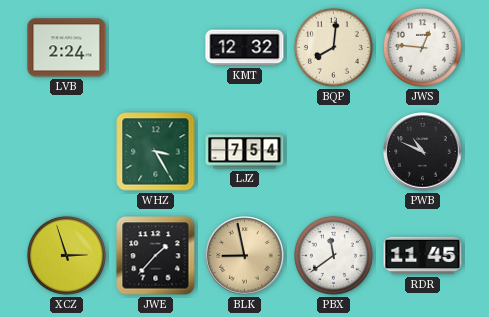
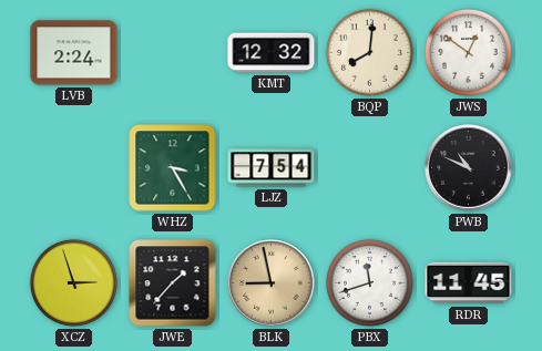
JWS: 12:46 -> 12:51
PBX: 11:39 -> 11:42
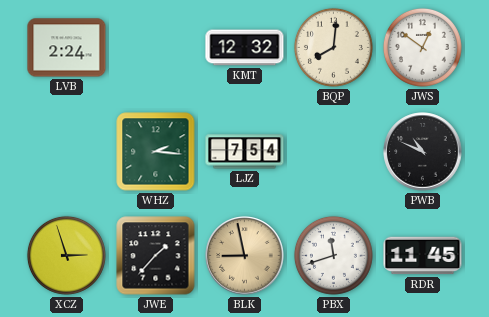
WHZ: 3:25 -> 2:16
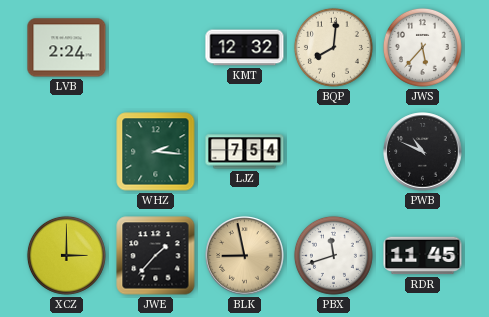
JWS: 12:51 -> 5:37
XCZ: 2:57 -> 3:00
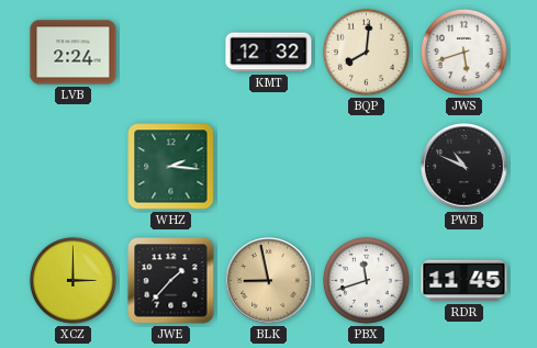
JWS: 5:37 -> 5:42
LJZ: 7:54 -> none
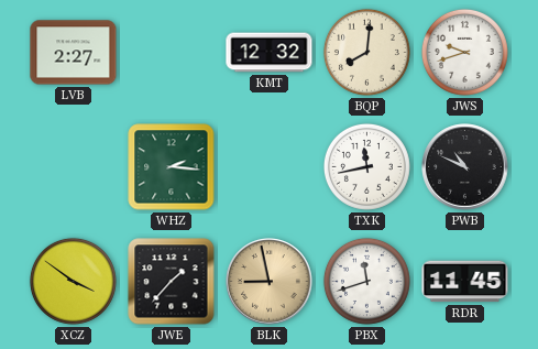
LVB: 2:24 -> 2:27
JWS: 5:42 -> 9:42
TXK: none -> 11:43
XCZ: 3:00 -> 3:51
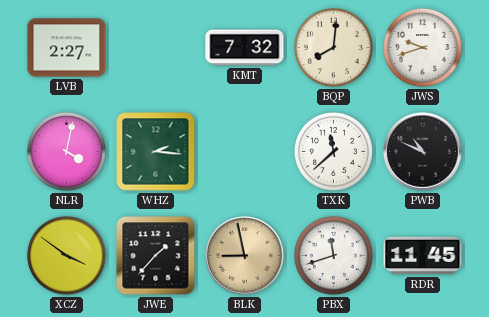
KMT: 12:32 -> 7:32
NLR: none -> 4:02
TXK: 11:43 -> 11:38
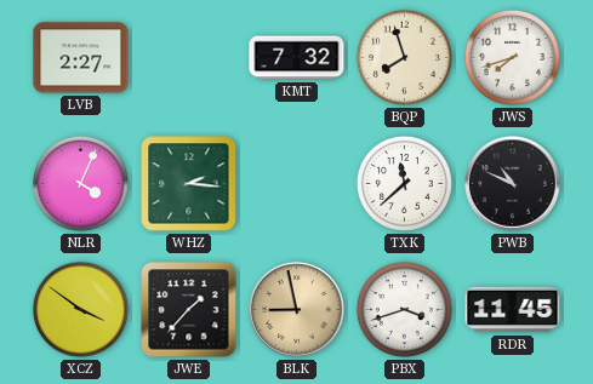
BQP: 8:01 -> 7:57
JWS: 9:42 -> 7:42
NLR: 4:02 -> 4:04
PBX: 11:42 -> 3:42
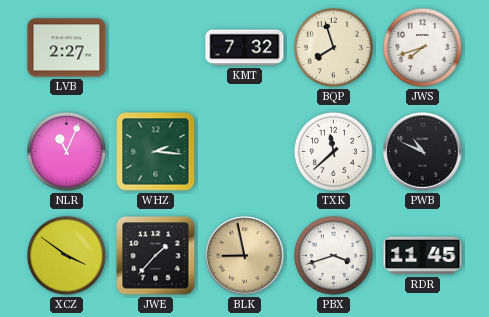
NLR: 4:04 -> 11:04
